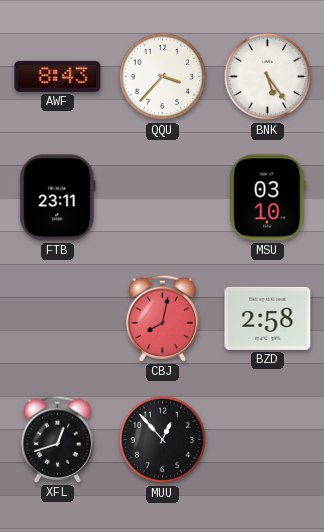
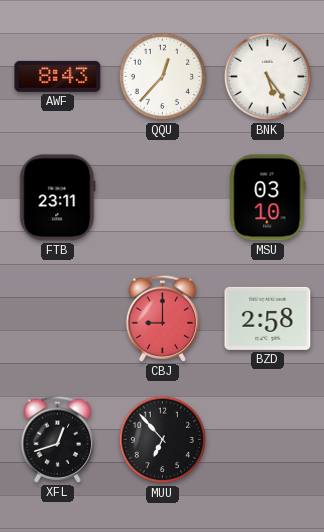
QQU: 3:37 -> 12:37
CBJ: 8:02 -> 9:00
MUU: 12:53 -> 6:53
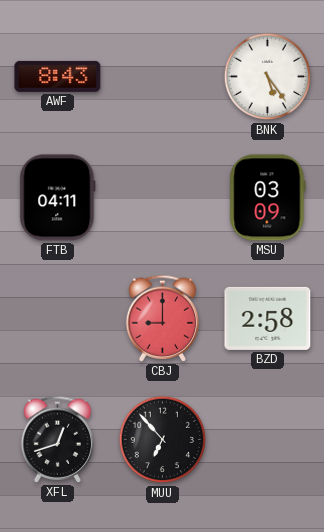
QQU: 12:37 -> none
FTB: 23:11 -> 04:11
MSU: 03:10 -> 03:09
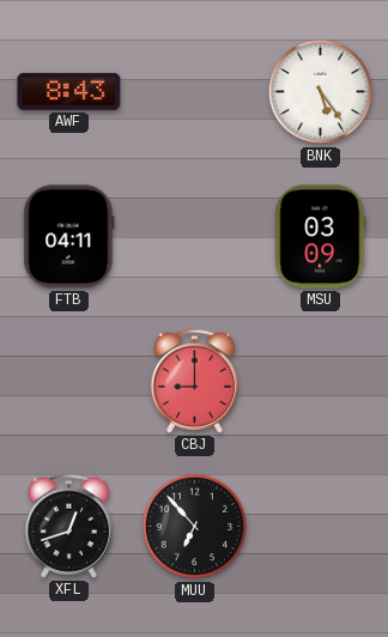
BZD: 2:58 -> none
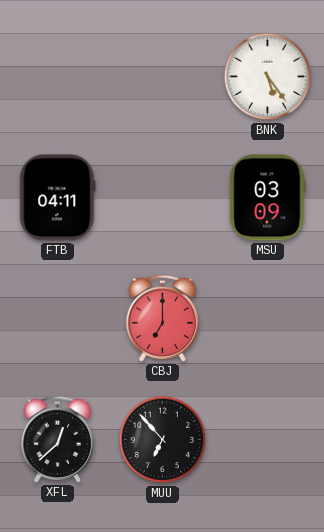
AWF: 8:43 -> none
CBJ: 9:00 -> 7:00
XFL: 12:42 -> 12:38
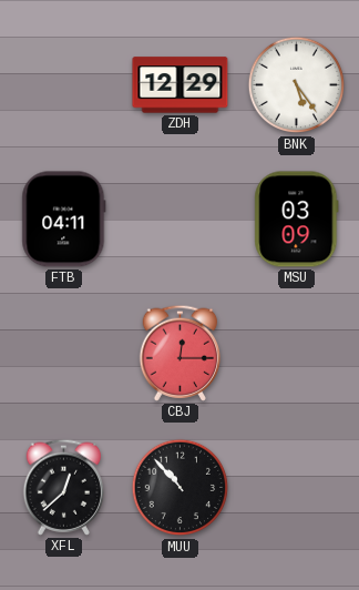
ZDH: none -> 12:29
CBJ: 7:00 -> 12:15
MUU: 6:53 -> 10:53
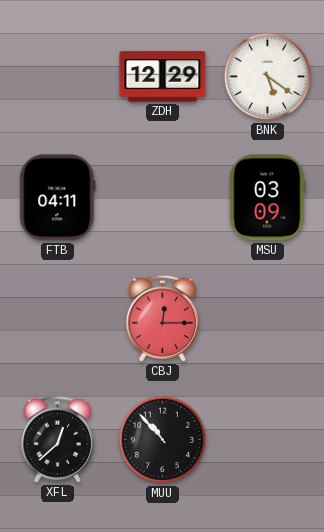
BNK: 5:24 -> 5:21
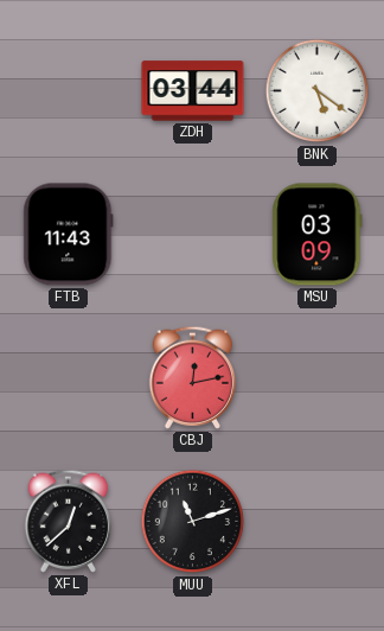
ZDH: 12:29 -> 03:44
FTB: 04:11 -> 11:43
CBJ: 12:15 -> 12:13
MUU: 10:53 -> 11:12
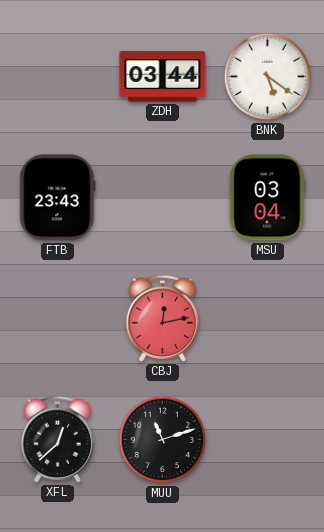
FTB: 11:43 -> 23:43
MSU: 03:09 -> 03:04
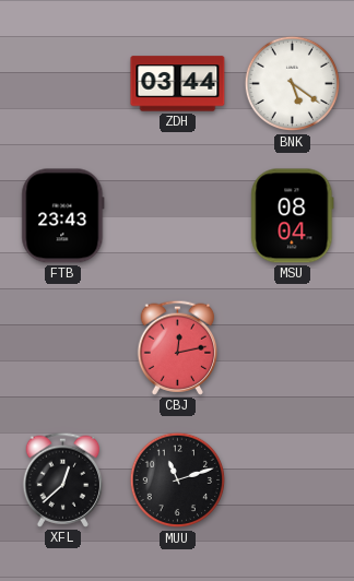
MSU: 03:04 -> 08:04
